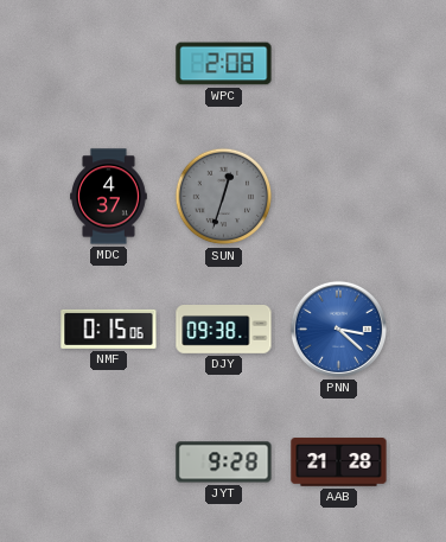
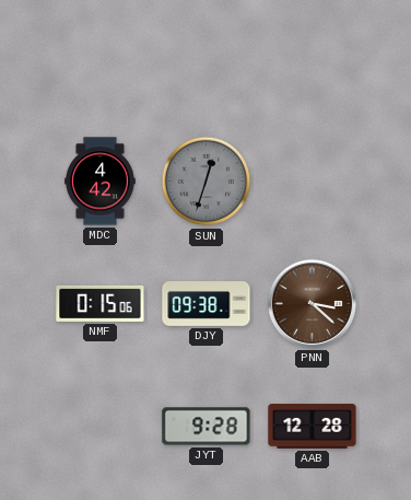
WPC: 2:08 -> none
MDC: 4:37 -> 4:42
PNN dial: blue -> brown
AAB: 21:28 -> 12:28
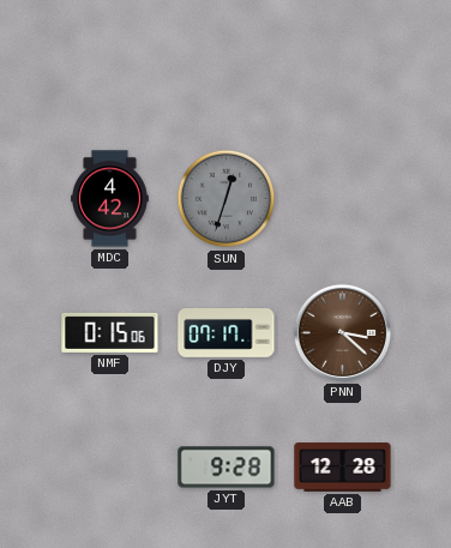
DJY: 09:38 -> 07:17
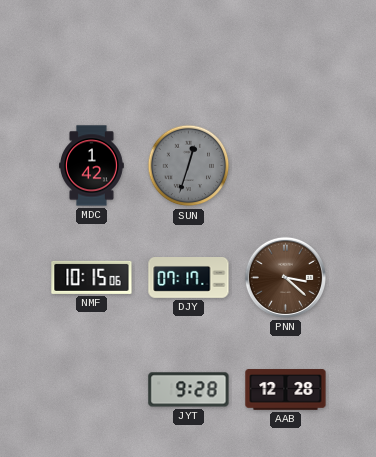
MDC: 4:42 -> 1:42
NMF: 0:15 -> 10:15
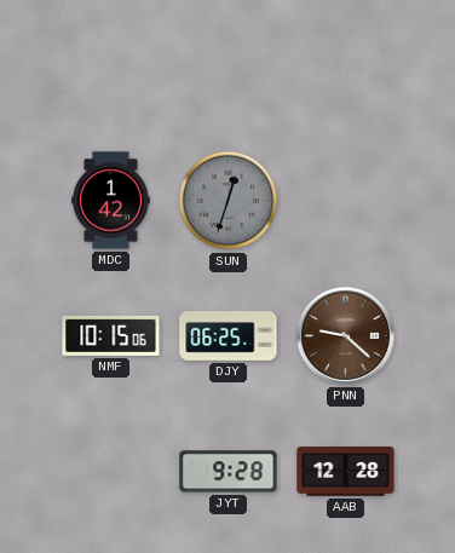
DJY: 07:17 -> 06:25
PNN: 3:22 -> 9:22
